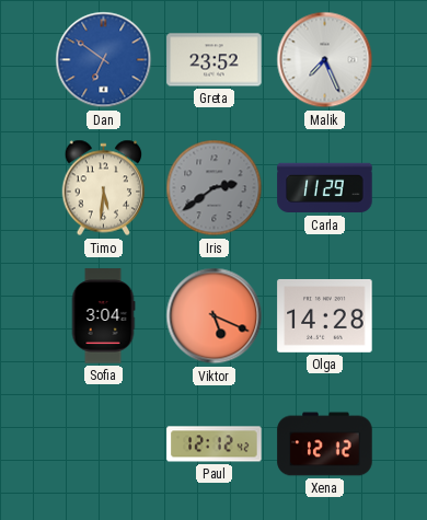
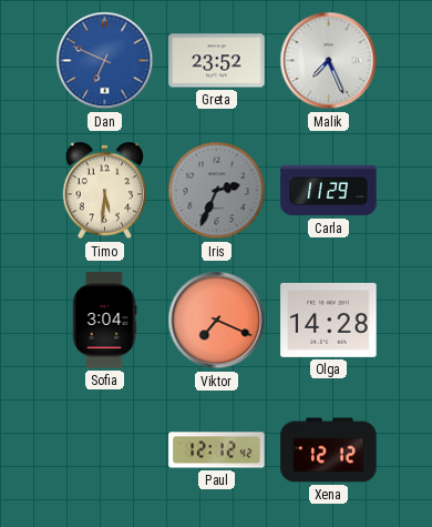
Dan: 6:51 -> 6:49
Iris: 2:39 -> 2:34
Viktor: 5:19 -> 7:19
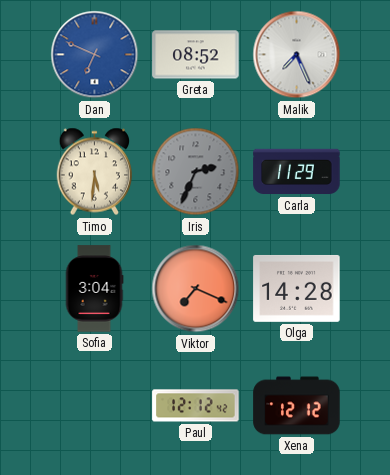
Greta: 23:52 -> 08:52
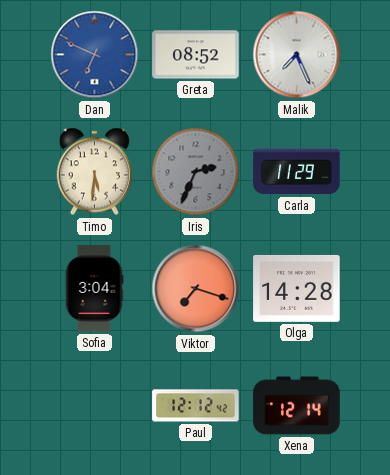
Viktor: 7:19 -> 7:18
Xena: 12:12 -> 12:14
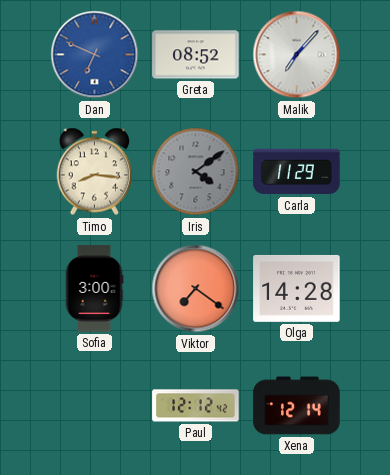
Malik: 7:26 -> 7:07
Timo: 5:31 -> 8:16
Iris: 2:34 -> 4:09
Sofia: 3:04 -> 3:00
Viktor: 7:18 -> 7:21
